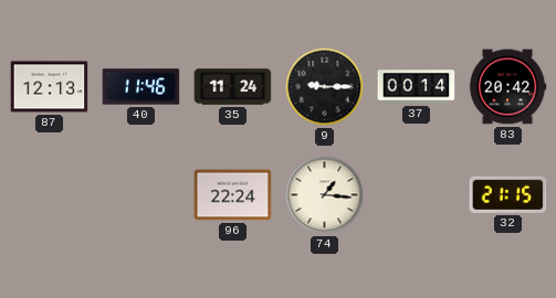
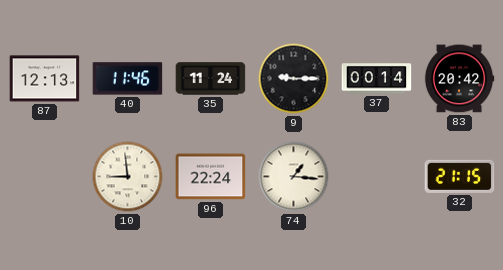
10: none -> 8:59
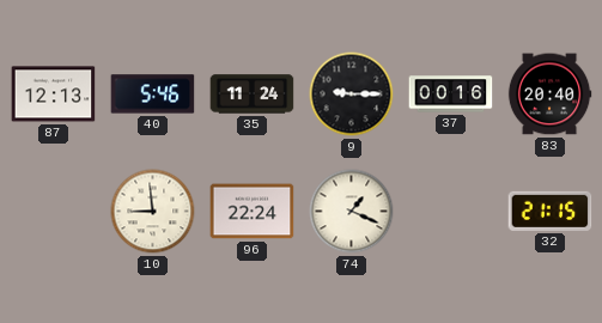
40: 11:46 -> 5:46
37: 00:14 -> 00:16
83: 20:42 -> 20:40
74: 1:16 -> 1:19
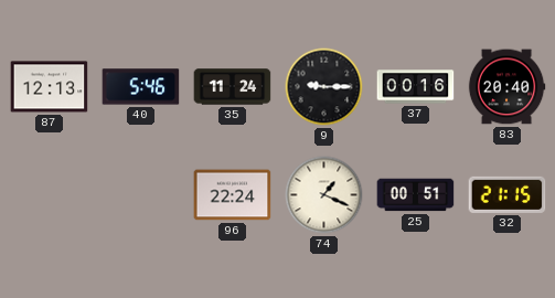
10: 8:59 -> none
25: none -> 00:51
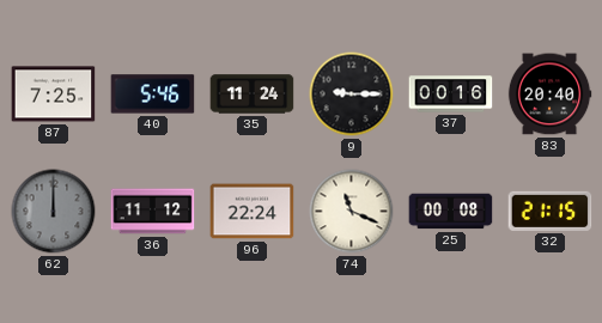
87: 12:13 -> 7:25
62: none -> 12:00
36: none -> 11:12
74: 1:19 -> 11:19
25: 00:51 -> 00:08
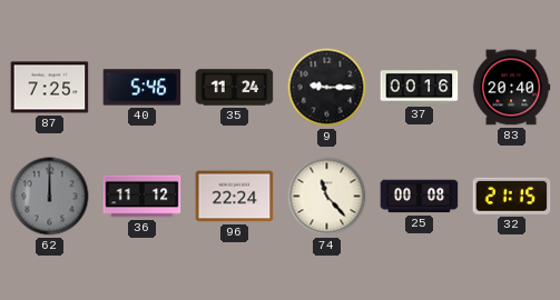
74: 11:19 -> 11:23
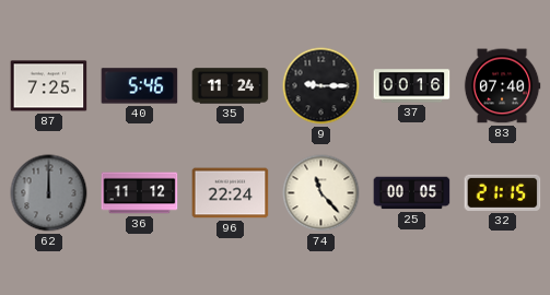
83: 20:40 -> 07:40
25: 00:08 -> 00:05
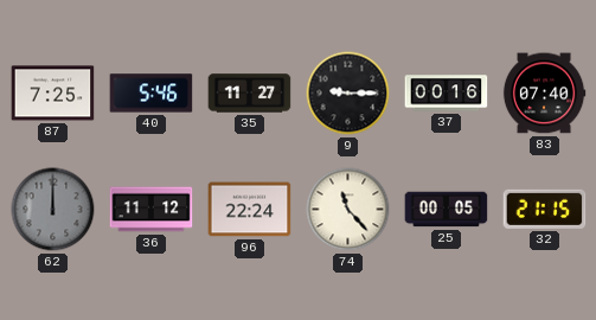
35: 11:24 -> 11:27
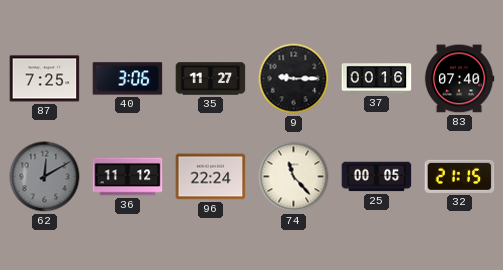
40: 5:46 -> 3:06
62: 12:00 -> 12:10
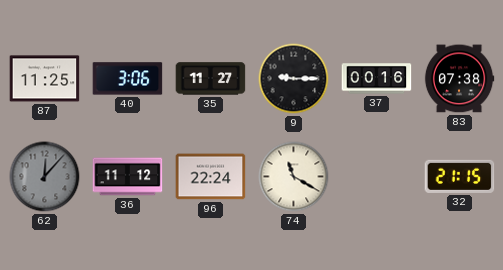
87: 7:25 -> 11:25
83: 07:40 -> 07:38
62: 12:10 -> 12:07
74: 11:23 -> 11:20
25: 00:05 -> none
